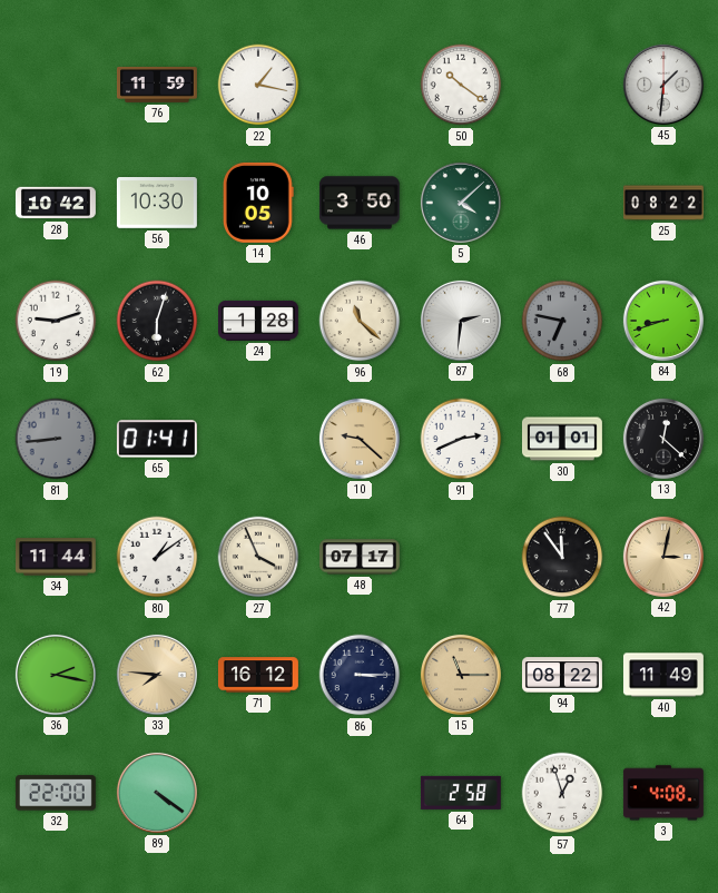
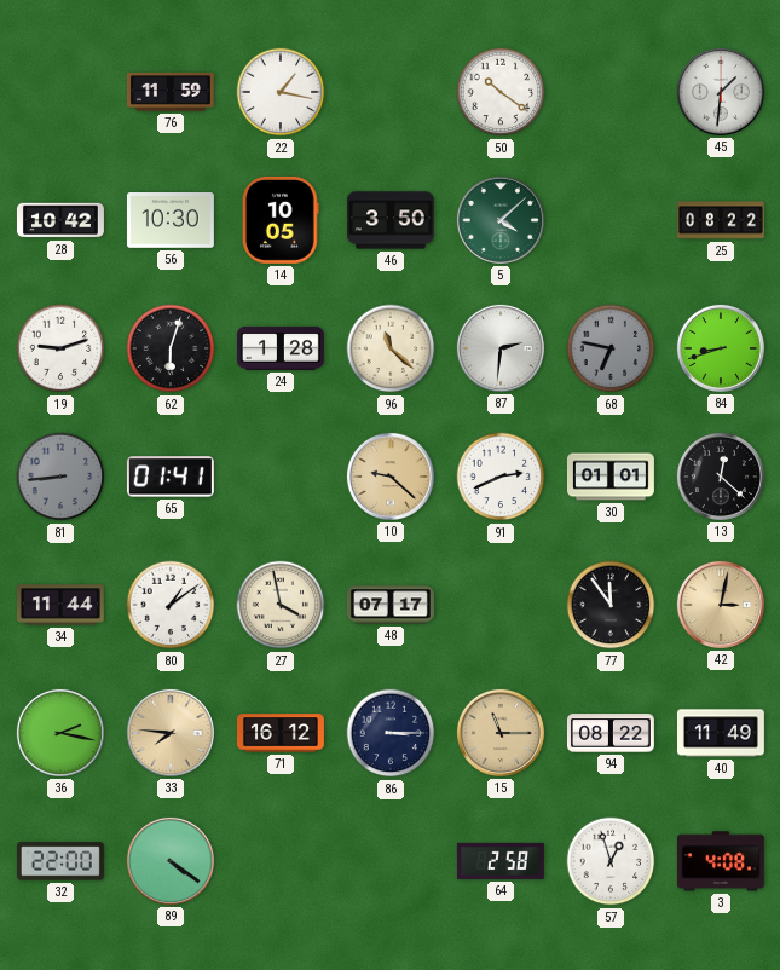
27: 3:56 -> 3:58
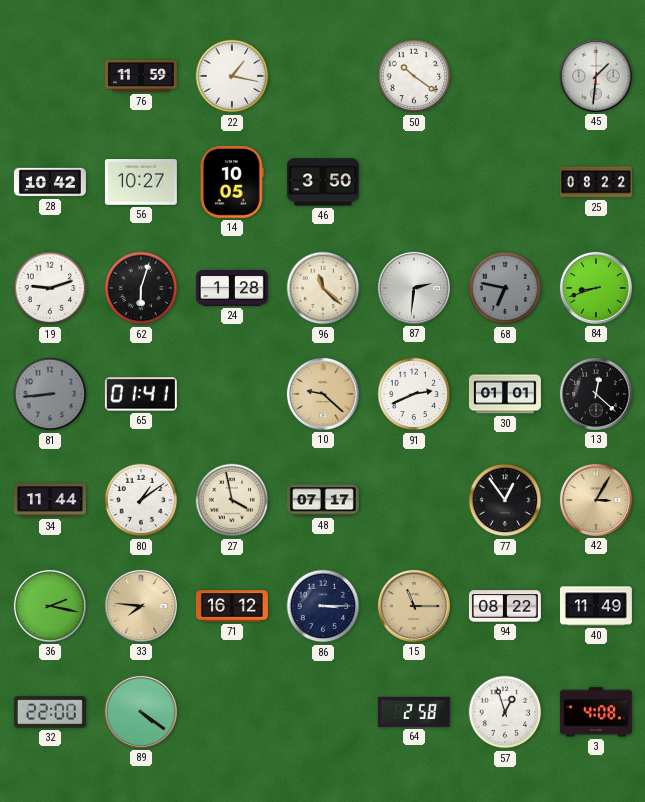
56: 10:30 -> 10:27
5: 4:08 -> none
77: 11:54 -> 12:54
42: 3:02 -> 3:05
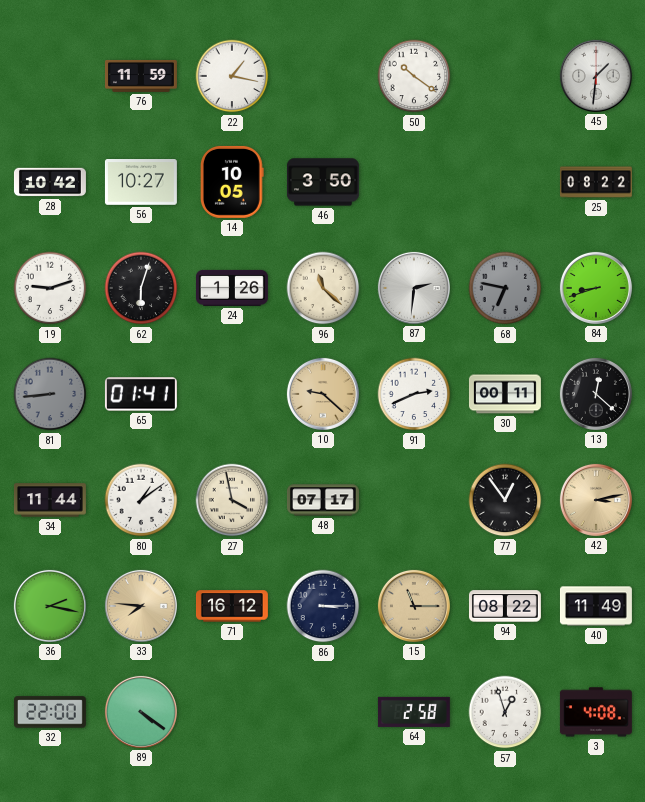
24: 1:28 -> 1:26
30: 01:01 -> 00:11
42: 3:05 -> 3:13
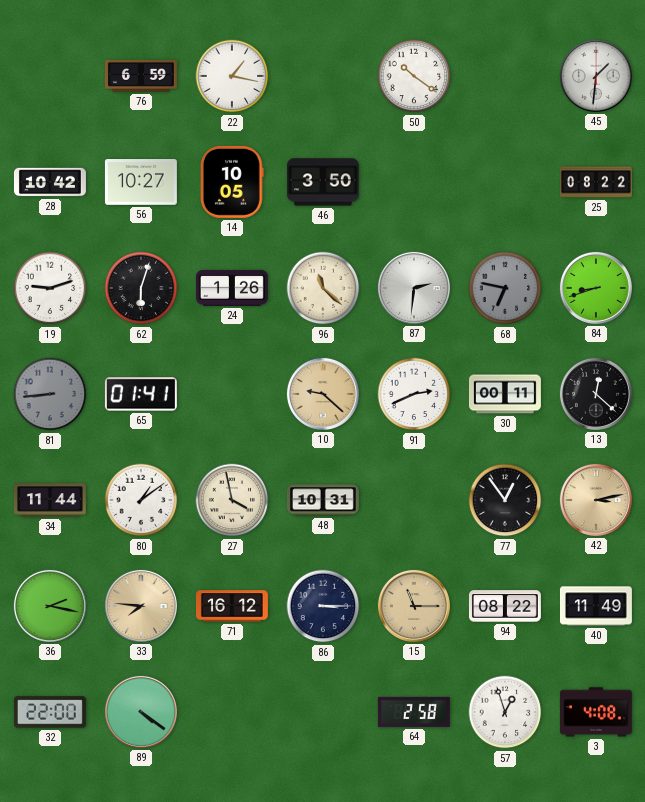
76: 11:59 -> 6:59
48: 07:17 -> 10:31
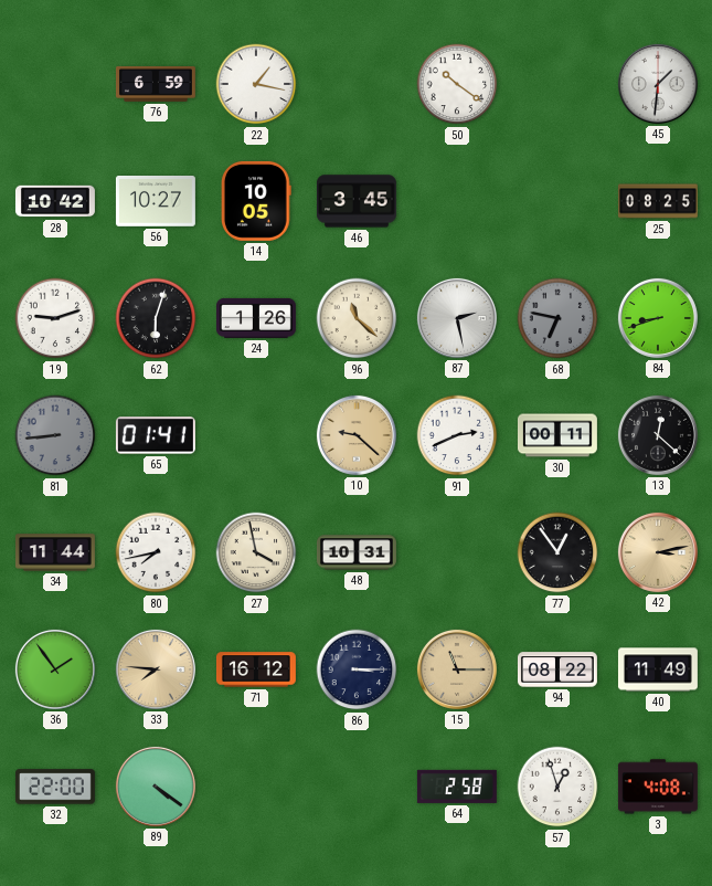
46: 3:50 -> 3:45
25: 08:22 -> 08:25
87: 2:31 -> 2:28
80: 1:09 -> 7:43
36: 2:17 -> 1:54
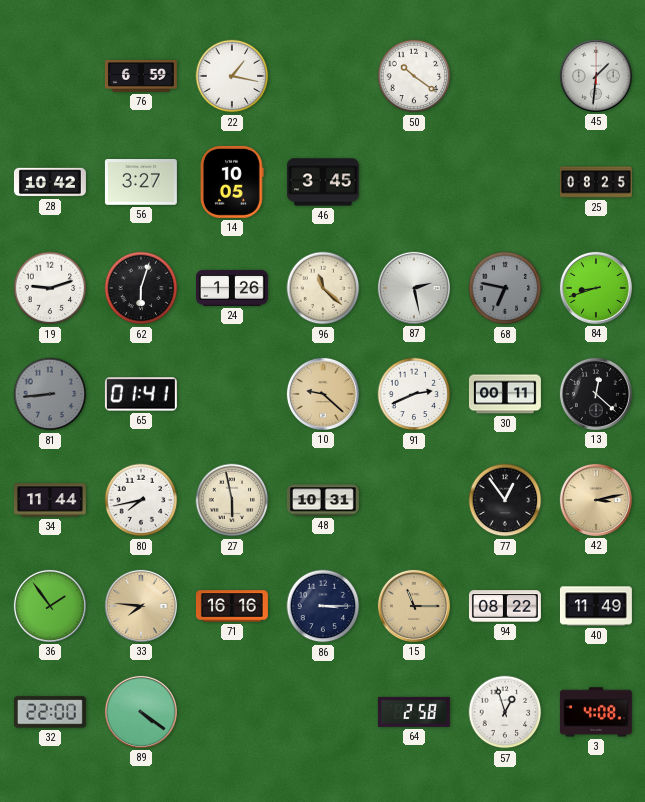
56: 10:27 -> 3:27
27: 3:58 -> 5:58
71: 16:12 -> 16:16
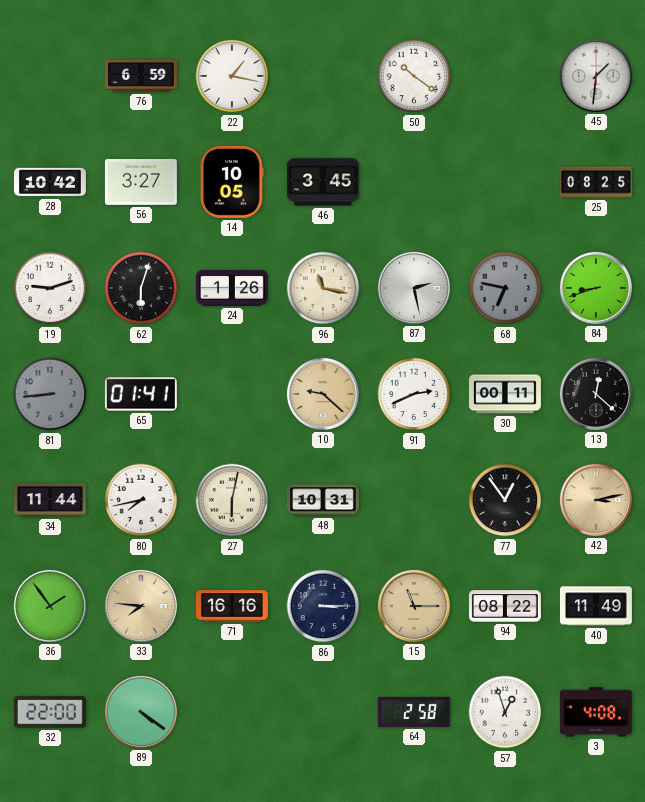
96: 11:22 -> 11:17
27: 5:58 -> 6:02
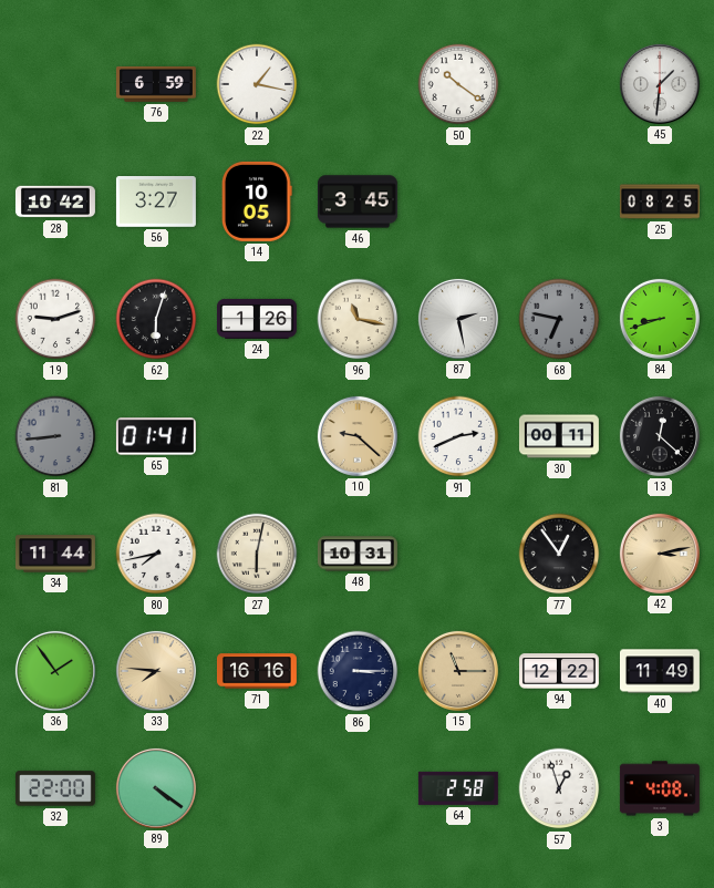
94: 08:22 -> 12:22
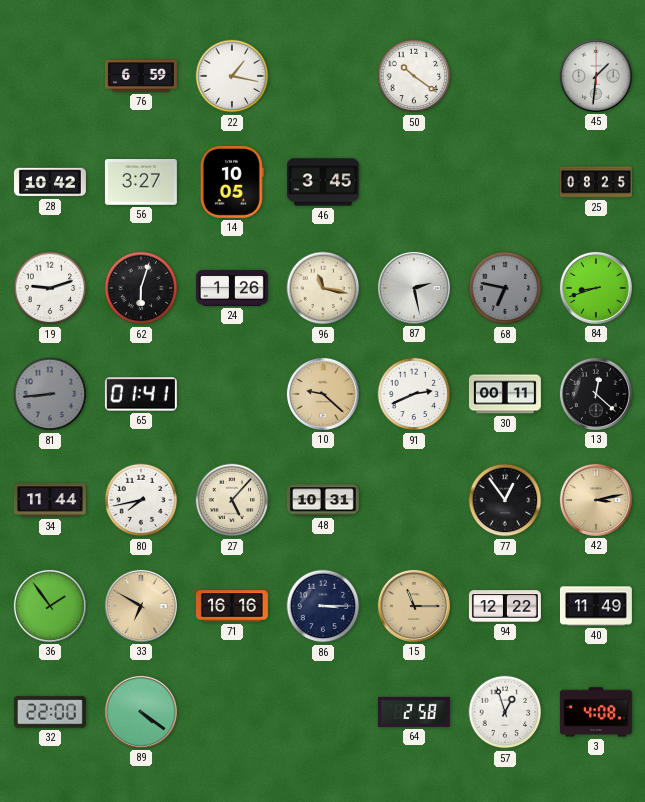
27: 6:02 -> 5:07
33: 7:46 -> 6:50
